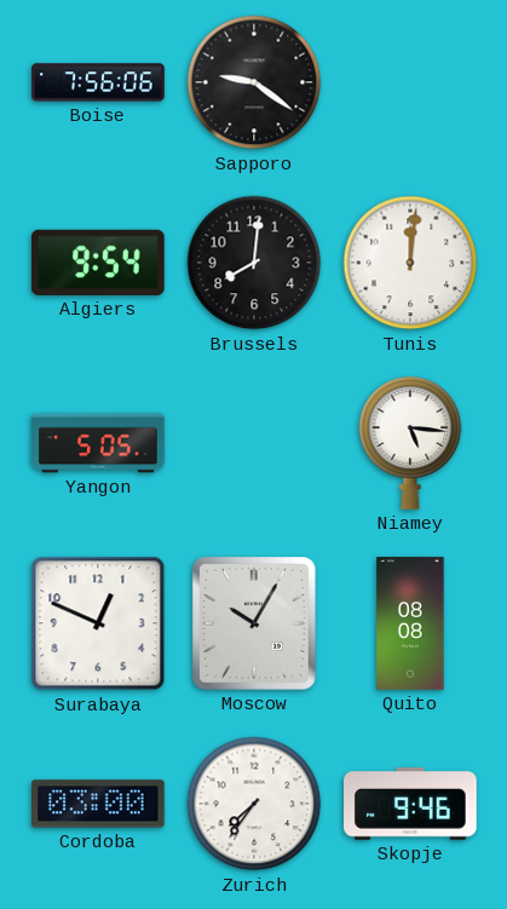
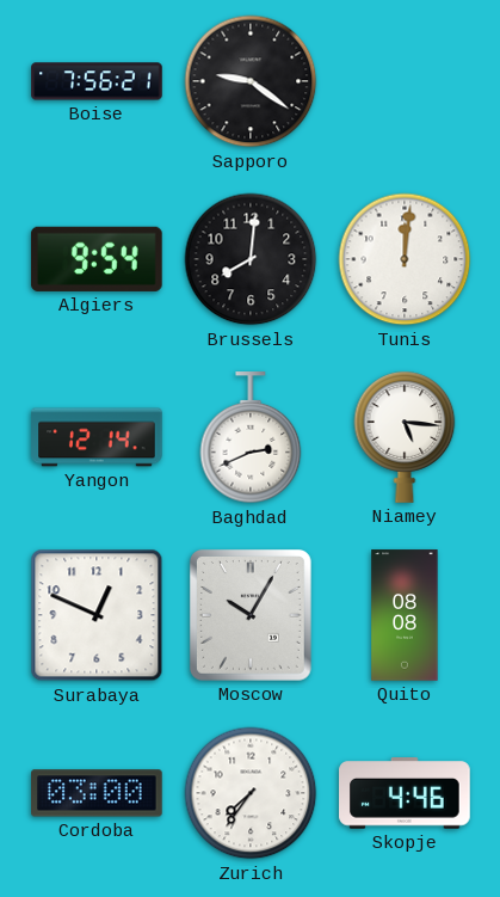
Boise: 7:56:06 -> 7:56:21
Yangon: 5:05 -> 12:14
Baghdad: none -> 2:41
Skopje: 9:46 -> 4:46
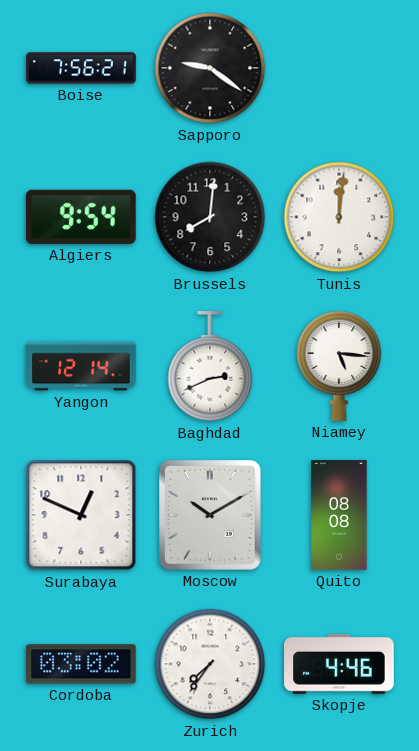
Moscow: 10:05 -> 10:10
Cordoba: 03:00 -> 03:02
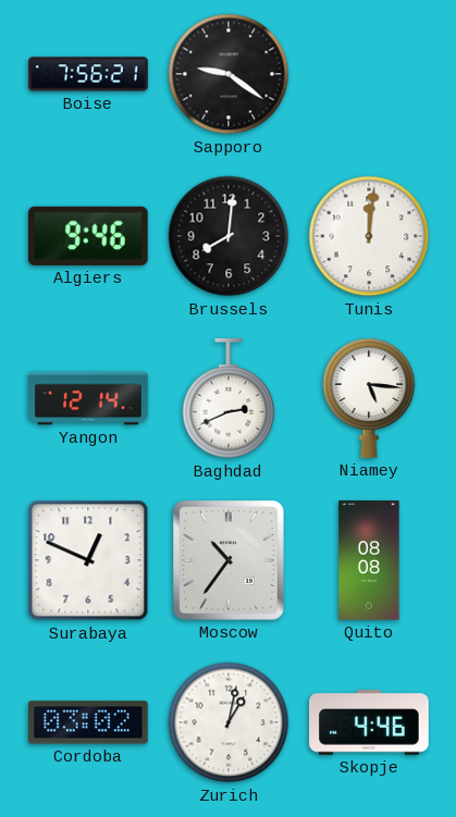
Algiers: 9:54 -> 9:46
Moscow: 10:10 -> 10:36
Zurich: 7:36 -> 1:02
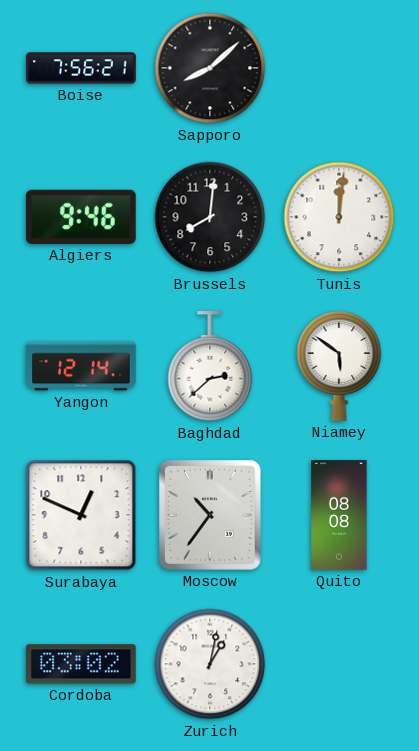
Sapporo: 9:21 -> 8:08
Baghdad: 2:41 -> 2:38
Niamey: 5:16 -> 5:51
Skopje: 4:46 -> none
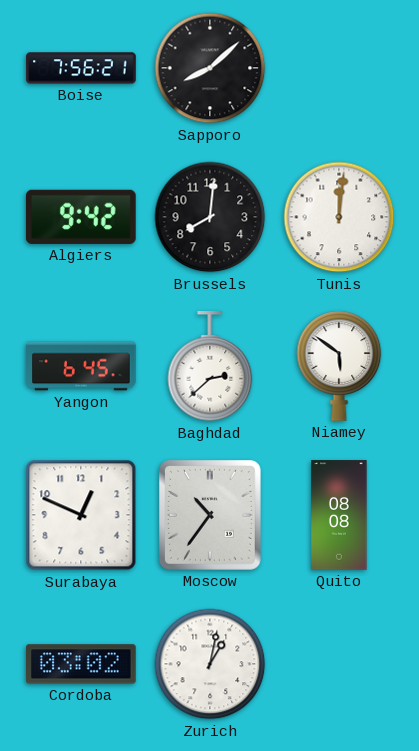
Algiers: 9:46 -> 9:42
Yangon: 12:14 -> 6:45
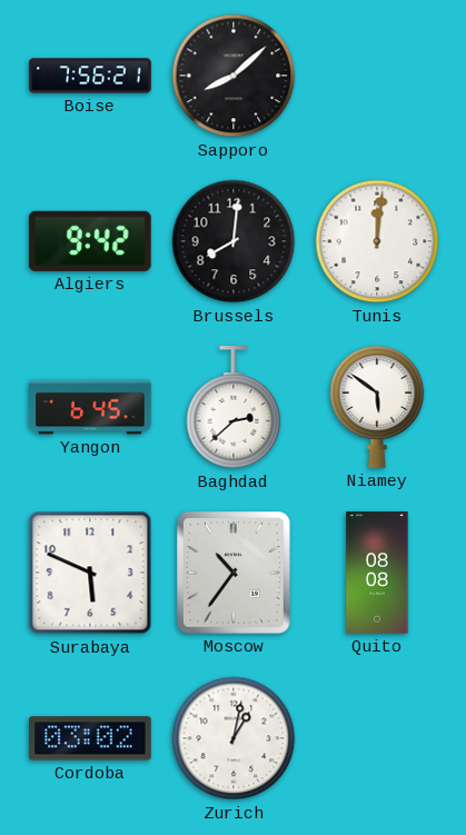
Surabaya: 12:49 -> 5:49
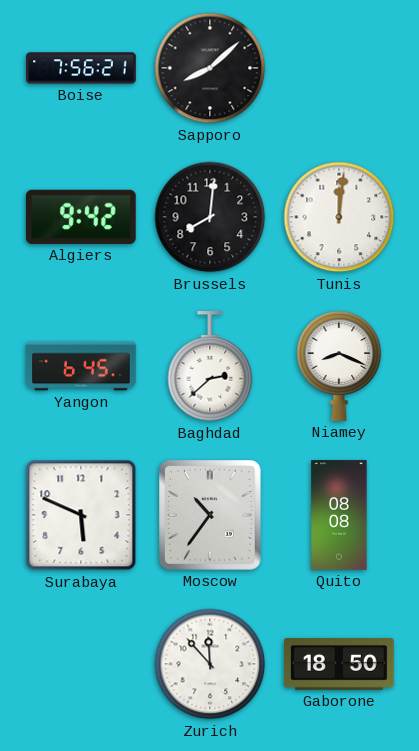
Niamey: 5:51 -> 8:19
Cordoba: 03:02 -> none
Zurich: 1:02 -> 11:53
Gaborone: none -> 18:50
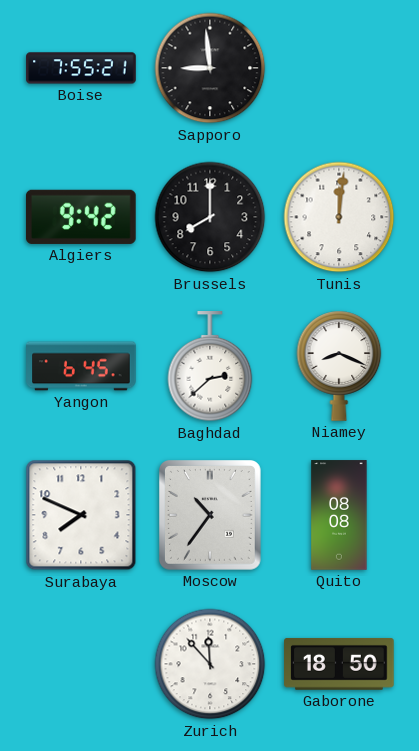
Boise: 7:56 -> 7:55
Sapporo: 8:08 -> 8:59
Brussels: 8:01 -> 8:00
Surabaya: 5:49 -> 7:49
